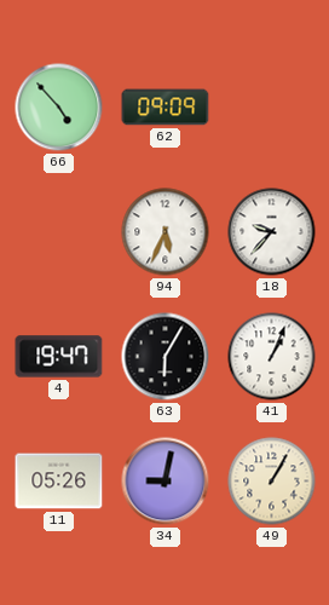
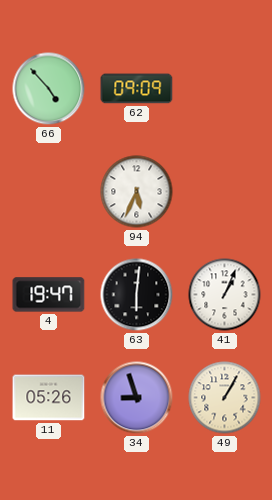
18: 9:37 -> none
63: 6:05 -> 6:01
34: 9:02 -> 8:57
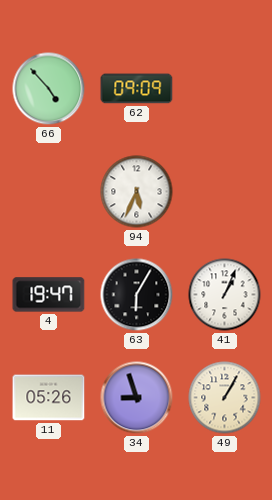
63: 6:01 -> 6:05
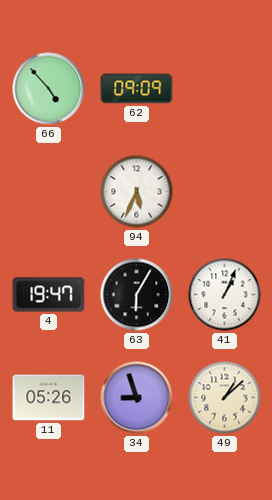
49: 1:05 -> 1:08
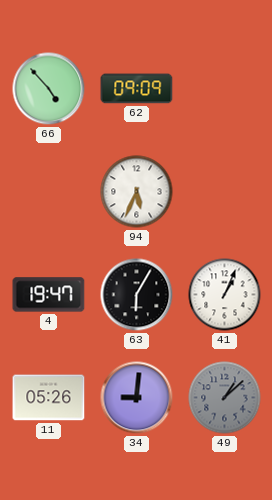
34: 8:57 -> 9:01
49 dial: cream -> grey
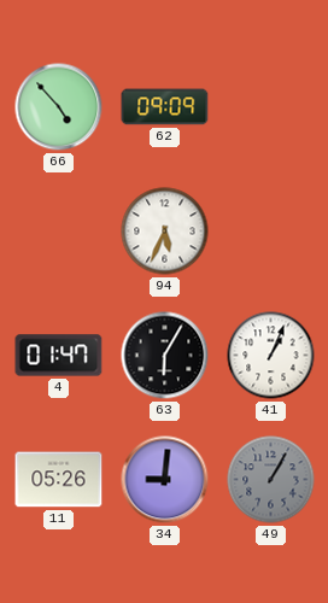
4: 19:47 -> 01:47
49: 1:08 -> 1:05
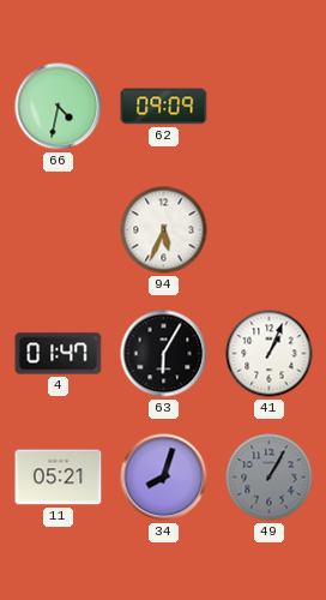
66: 4:53 -> 4:32
11: 05:26 -> 05:21
34: 9:01 -> 8:03
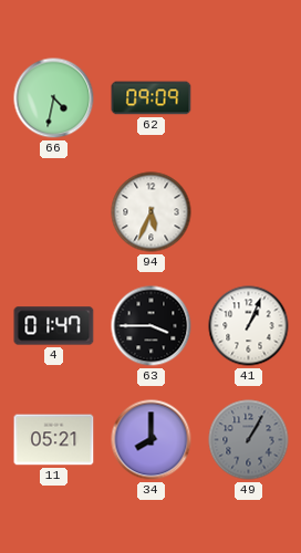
63: 6:05 -> 3:45
34: 8:03 -> 8:00
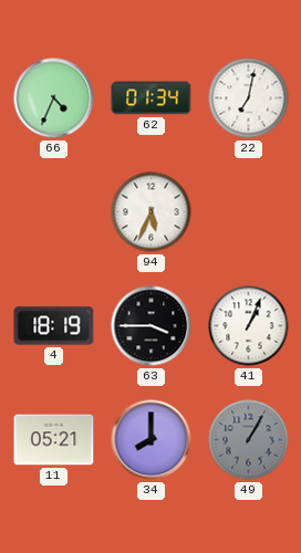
66: 4:32 -> 4:34
62: 09:09 -> 01:34
22: none -> 7:02
4: 01:47 -> 18:19
